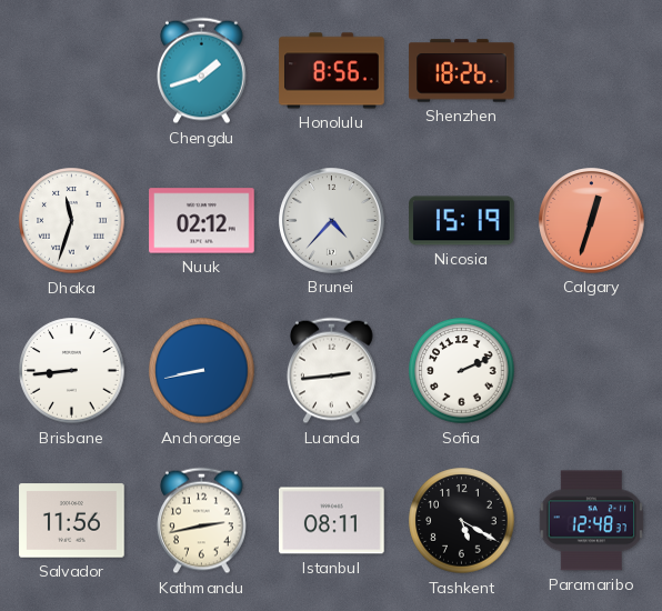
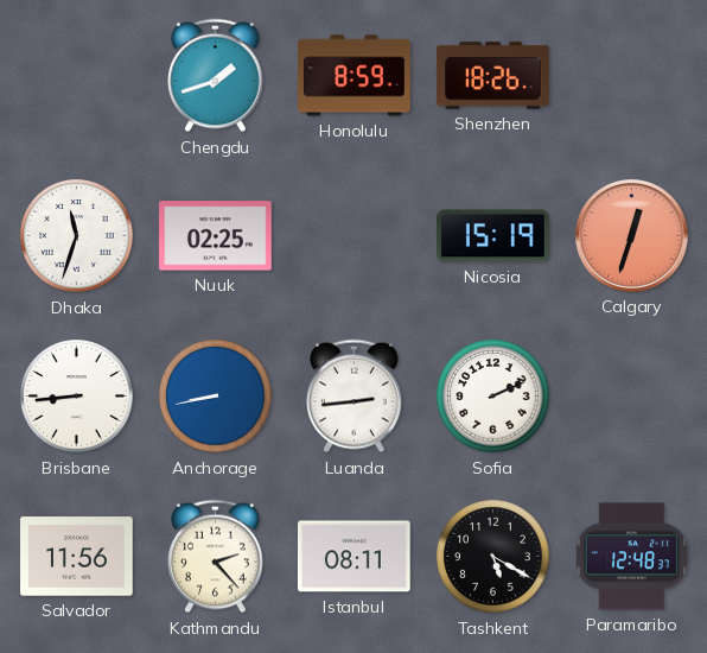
Honolulu: 8:56 -> 8:59
Nuuk: 02:12 -> 02:25
Brunei: 4:37 -> none
Kathmandu: 2:43 -> 2:23
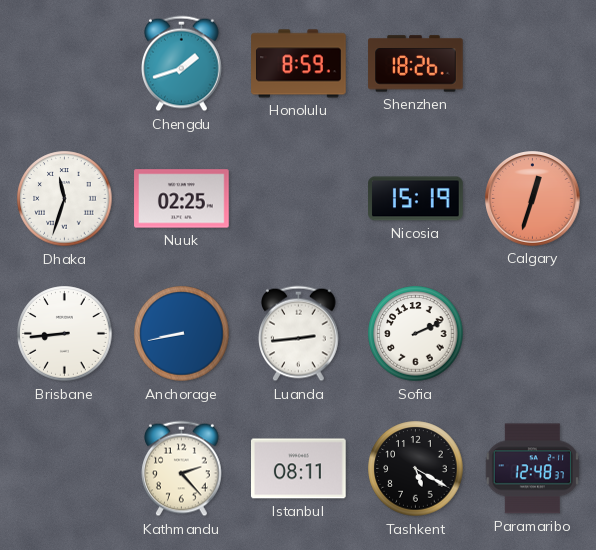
Salvador: 11:56 -> none
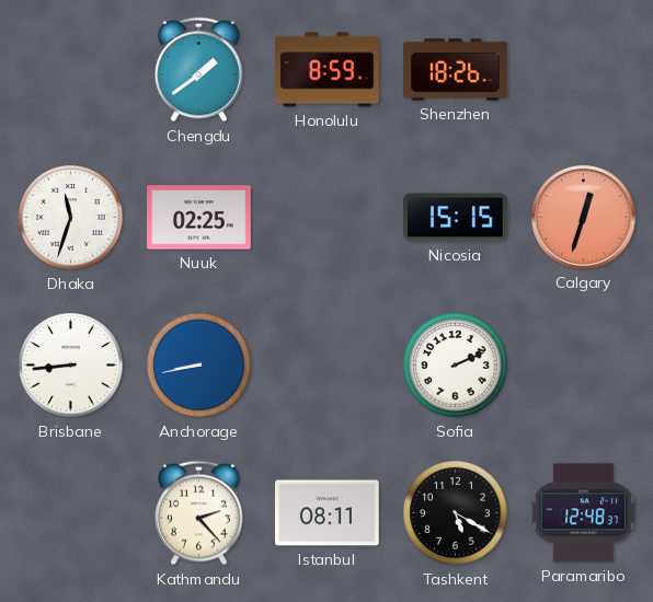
Chengdu: 1:42 -> 1:39
Nicosia: 15:19 -> 15:15
Luanda: 2:44 -> none
